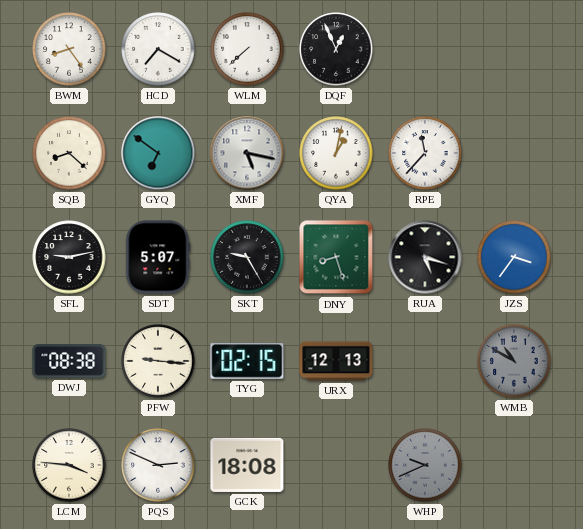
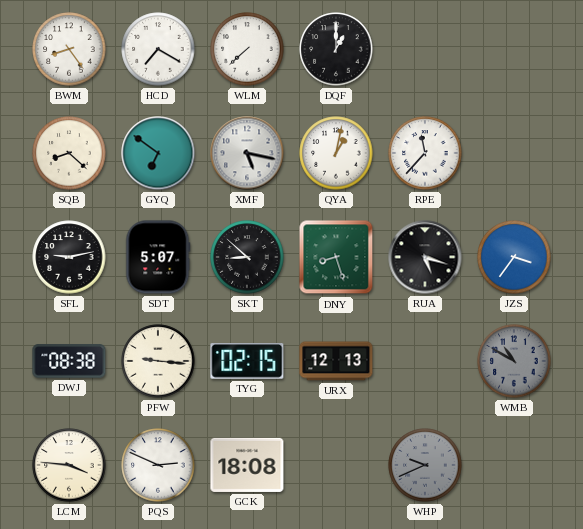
DQF: 12:56 -> 1:00
SKT: 9:25 -> 8:52
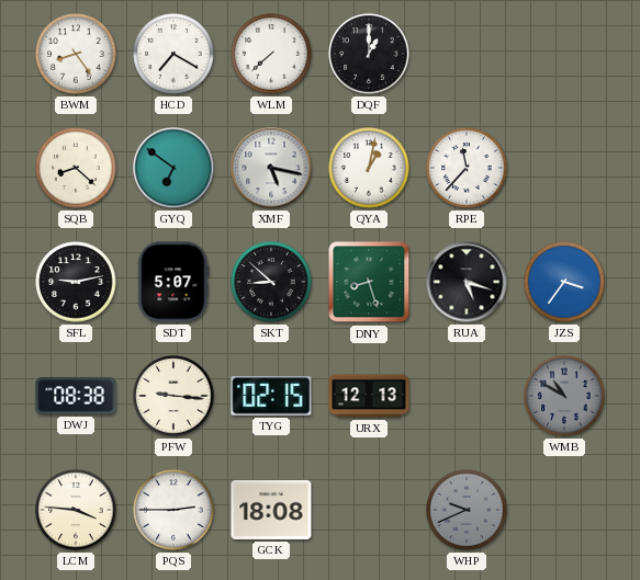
PQS: 2:49 -> 2:45
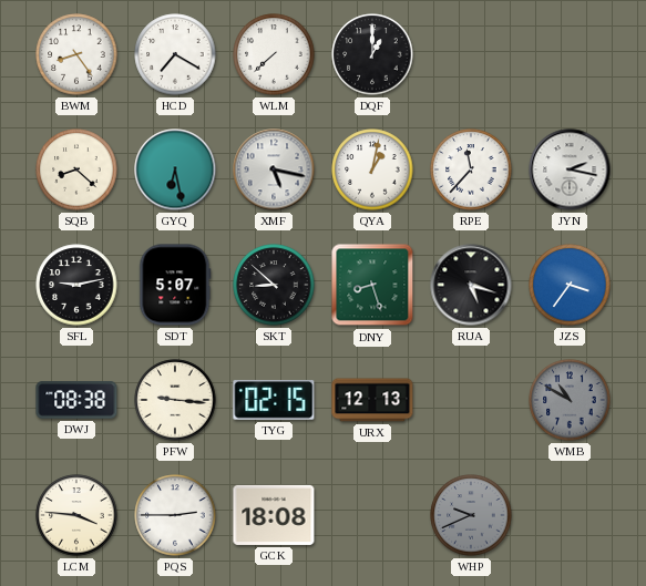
GYQ: 6:51 -> 6:28
JYN: none -> 2:17
